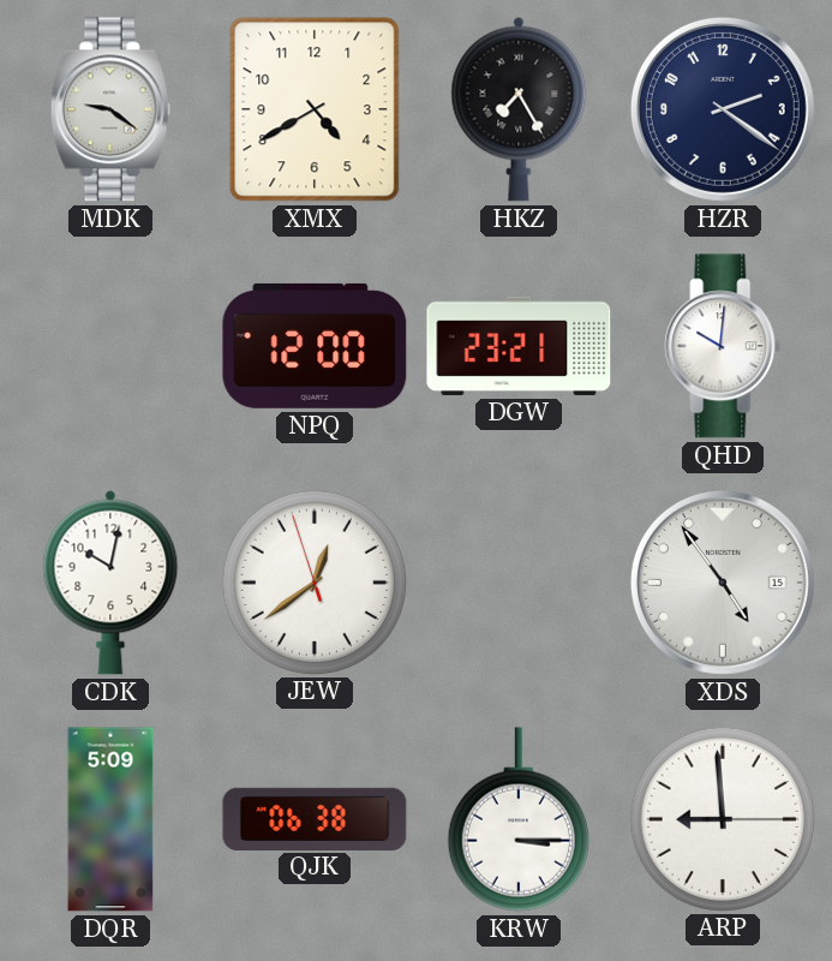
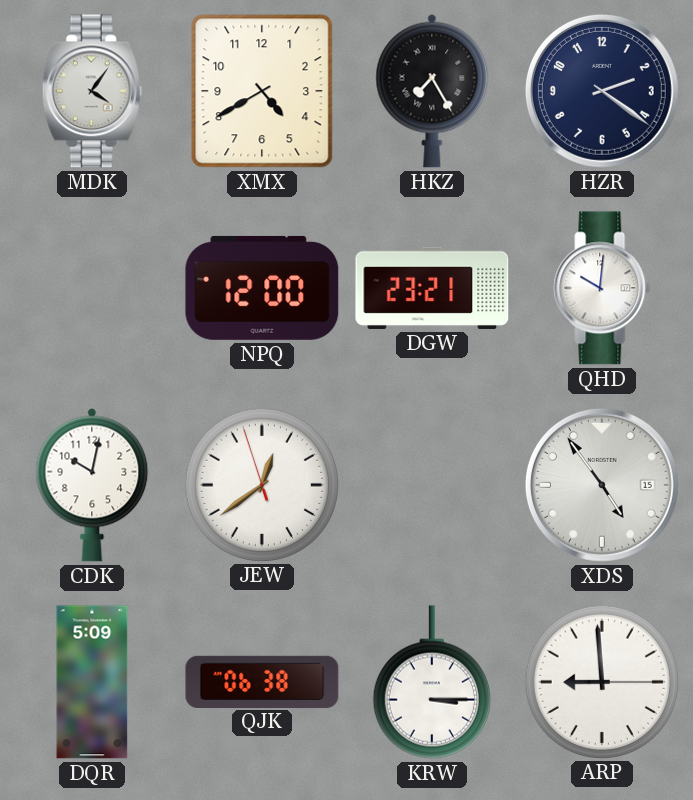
MDK: 9:21 -> 4:06
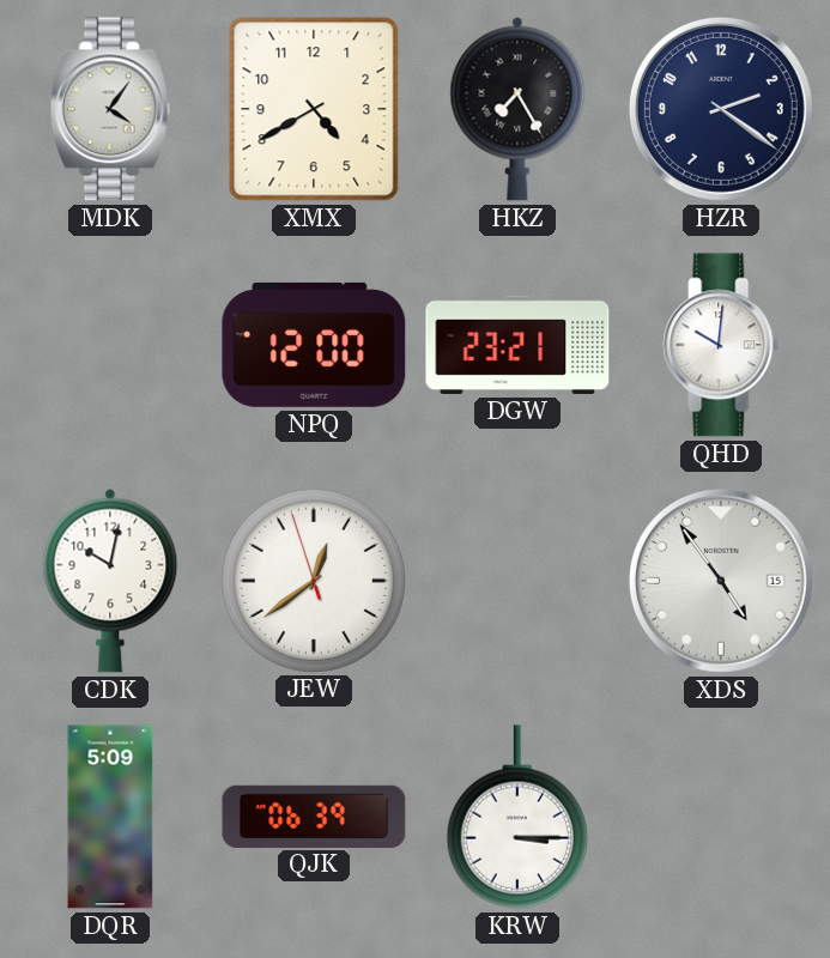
QJK: 06:38 -> 06:39
ARP: 8:59 -> none
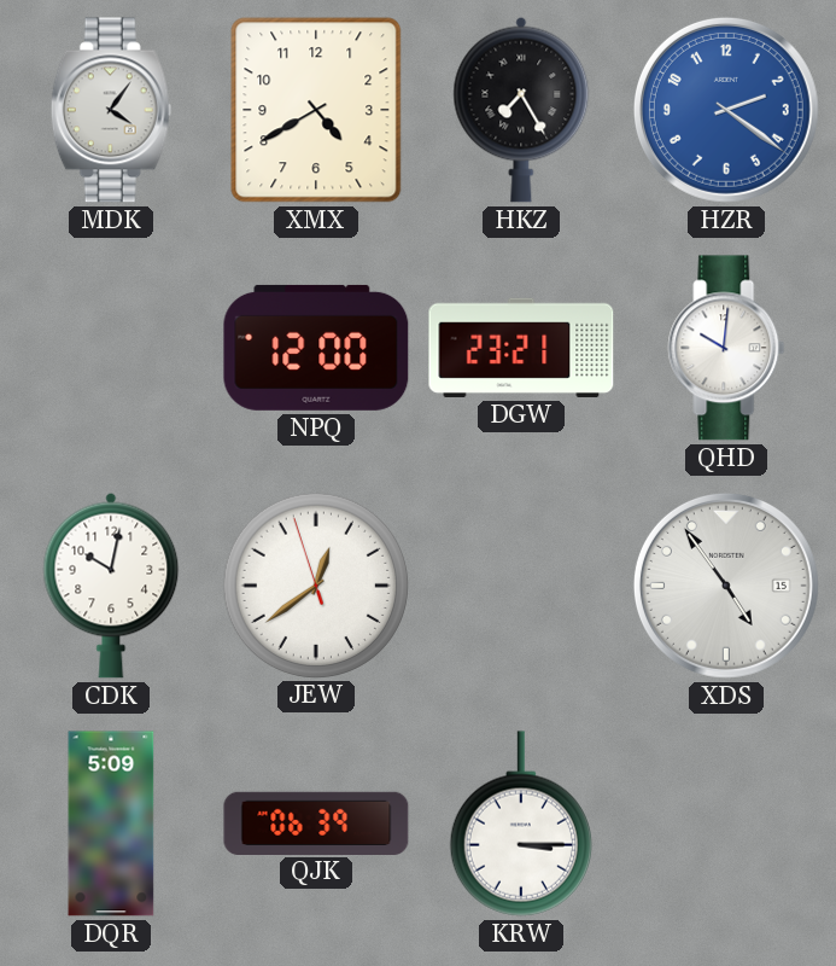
HZR dial: navy -> blue
